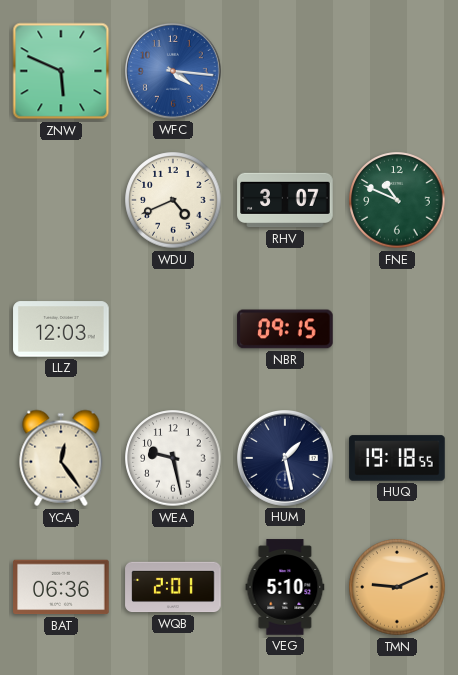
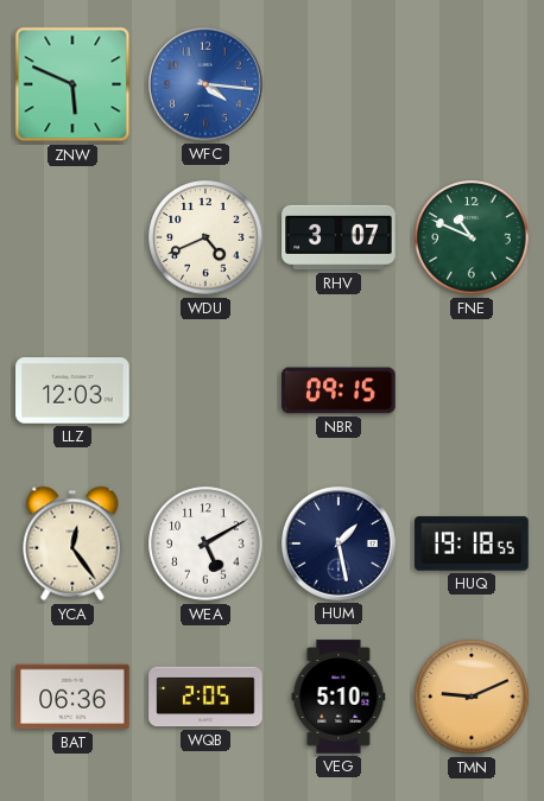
WEA: 9:28 -> 5:10
WQB: 2:01 -> 2:05
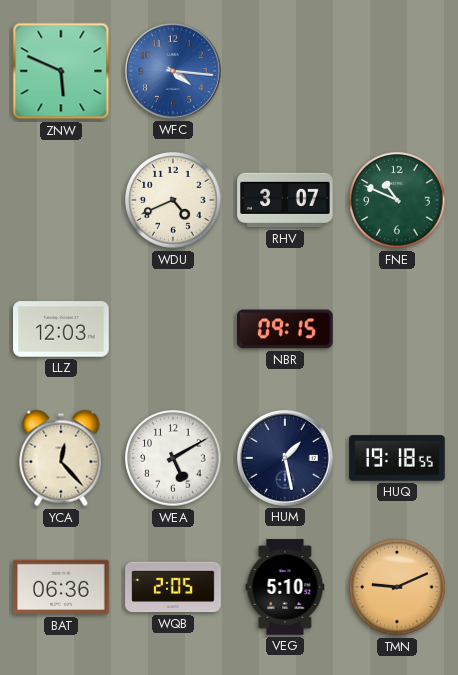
YCA: 12:24 -> 12:23
